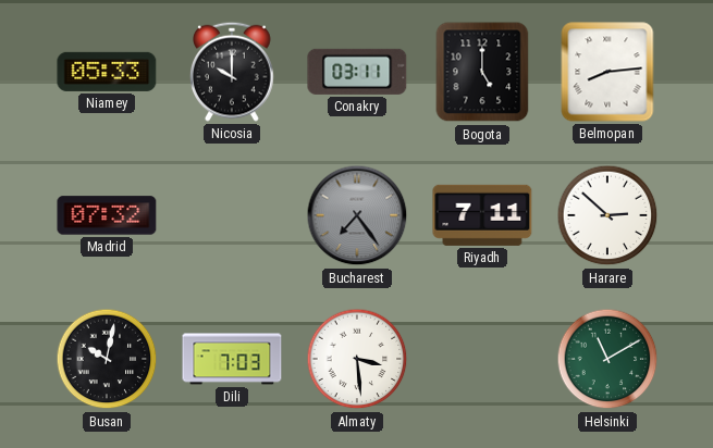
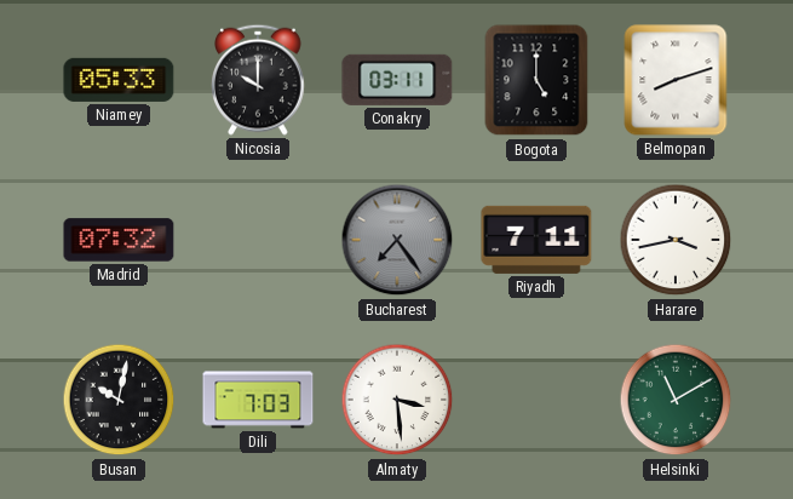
Belmopan: 8:14 -> 8:12
Harare: 2:52 -> 3:43
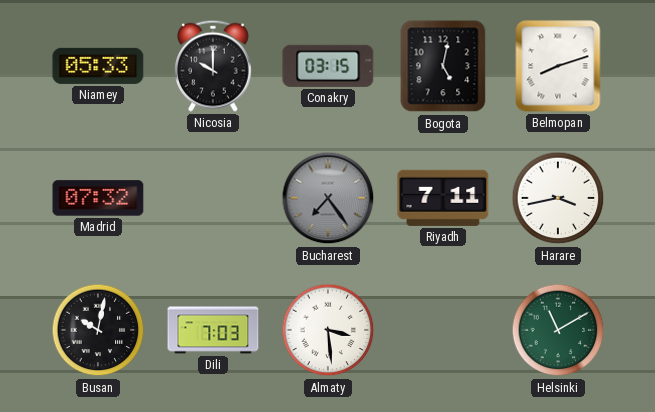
Conakry: 03:11 -> 03:15
Bogota: 5:00 -> 5:02
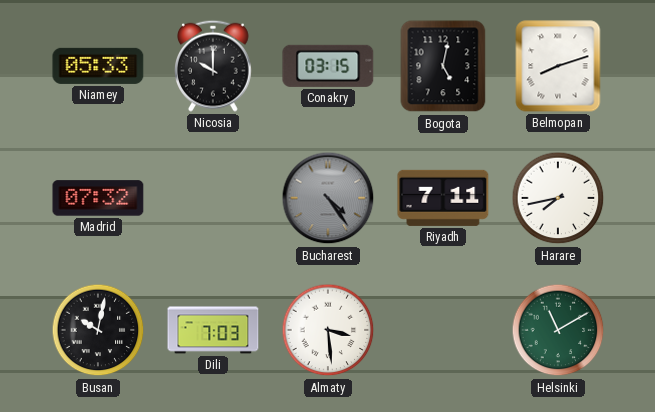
Bucharest: 7:24 -> 4:24
Harare: 3:43 -> 7:43
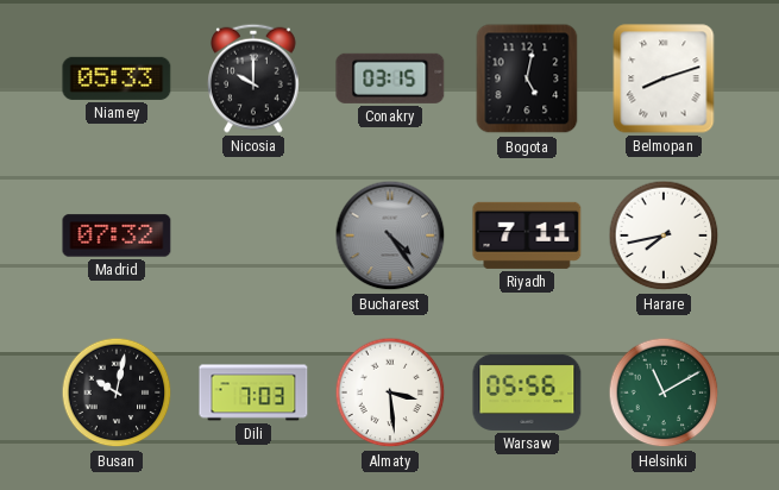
Warsaw: none -> 05:56
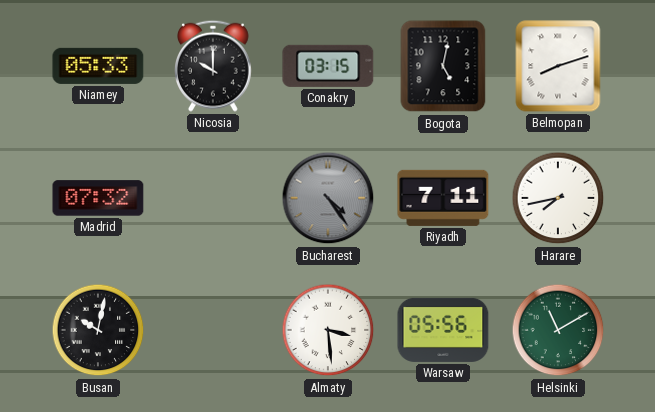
Dili: 7:03 -> none
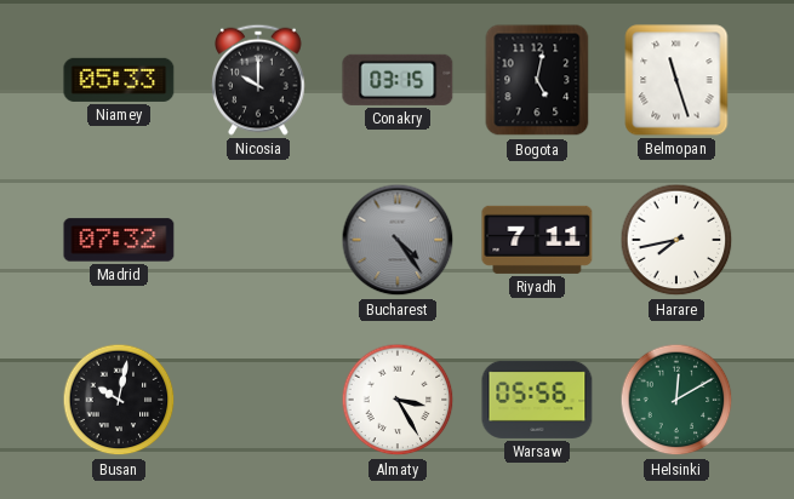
Belmopan: 8:12 -> 11:27
Almaty: 3:29 -> 3:25
Helsinki: 11:10 -> 12:10
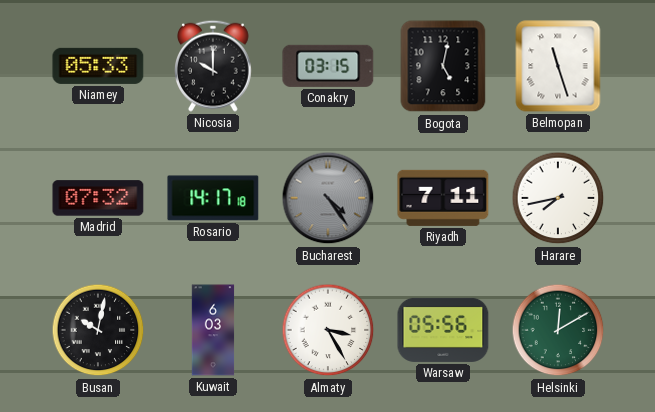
Rosario: none -> 14:17
Kuwait: none -> 6:03
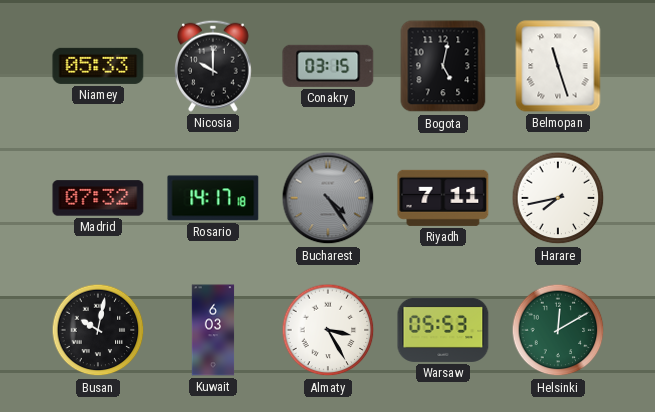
Warsaw: 05:56 -> 05:53
